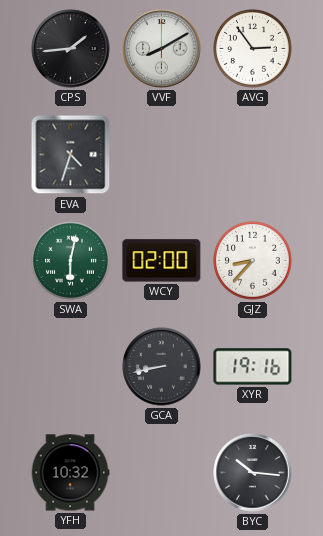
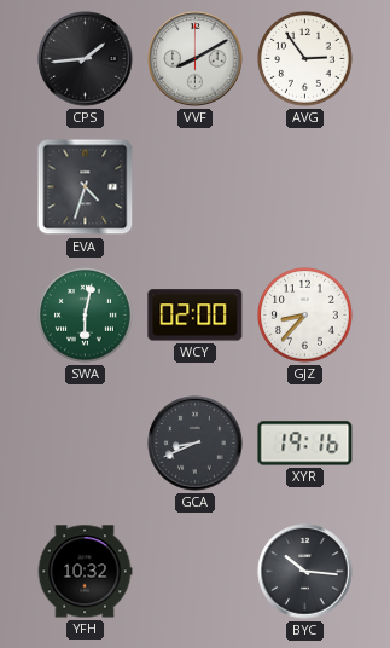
GCA: 8:43 -> 8:41
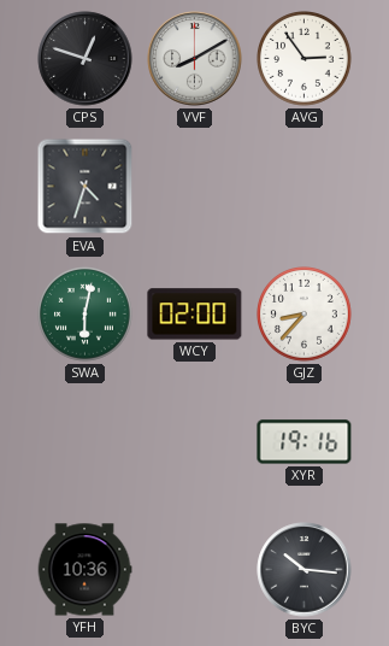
CPS: 1:44 -> 12:48
GCA: 8:41 -> none
YFH: 10:32 -> 10:36
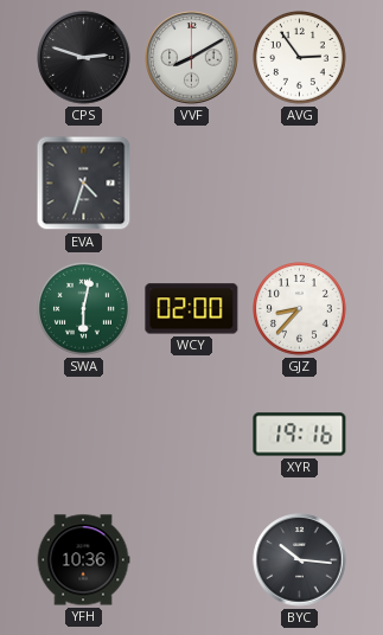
CPS: 12:48 -> 2:48
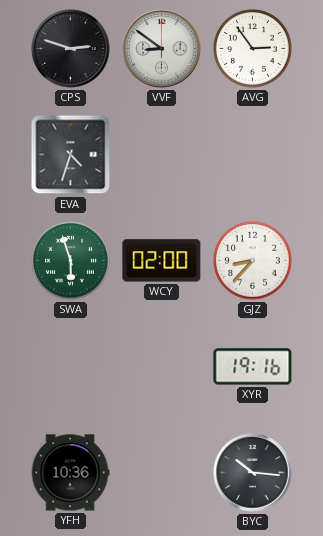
VVF: 8:10 -> 8:51
SWA: 6:02 -> 5:57
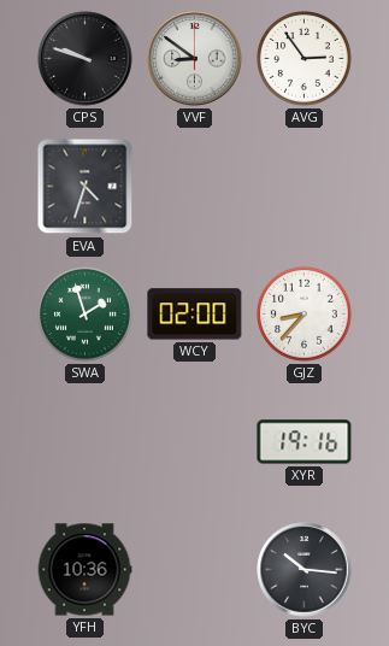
CPS: 2:48 -> 9:48
SWA: 5:57 -> 1:57
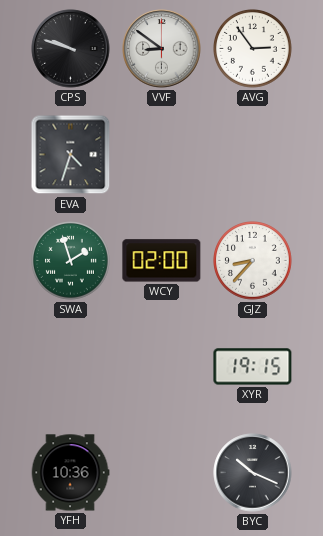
XYR: 19:16 -> 19:15
BYC: 10:16 -> 10:19
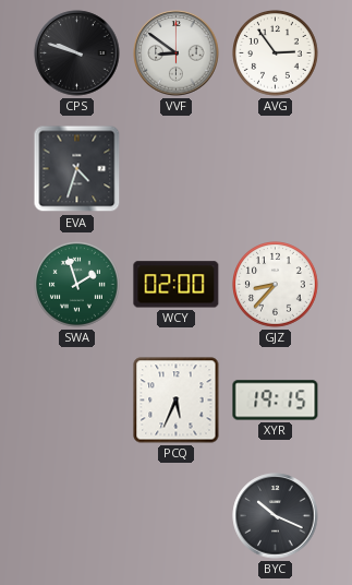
PCQ: none -> 5:34
YFH: 10:36 -> none
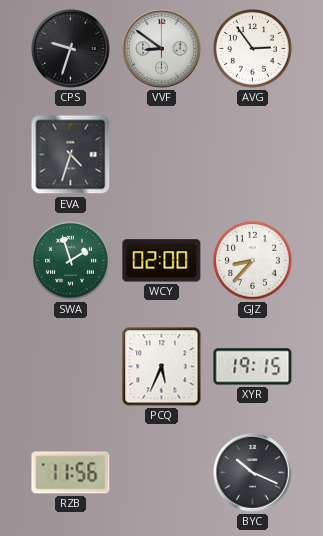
CPS: 9:48 -> 9:33
RZB: none -> 11:56
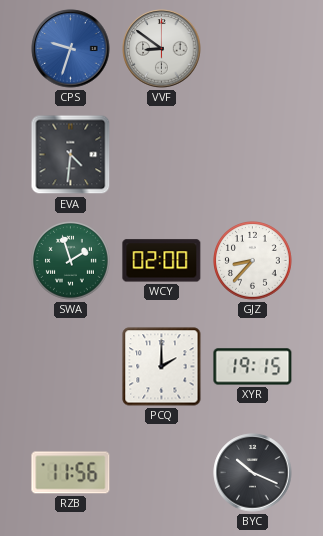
CPS dial: black -> blue
AVG: 2:54 -> none
EVA: 4:33 -> 4:31
PCQ: 5:34 -> 2:00
